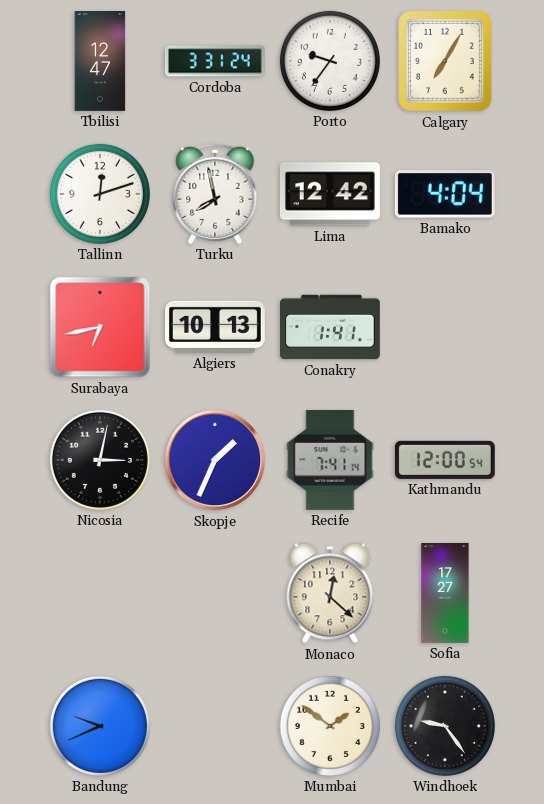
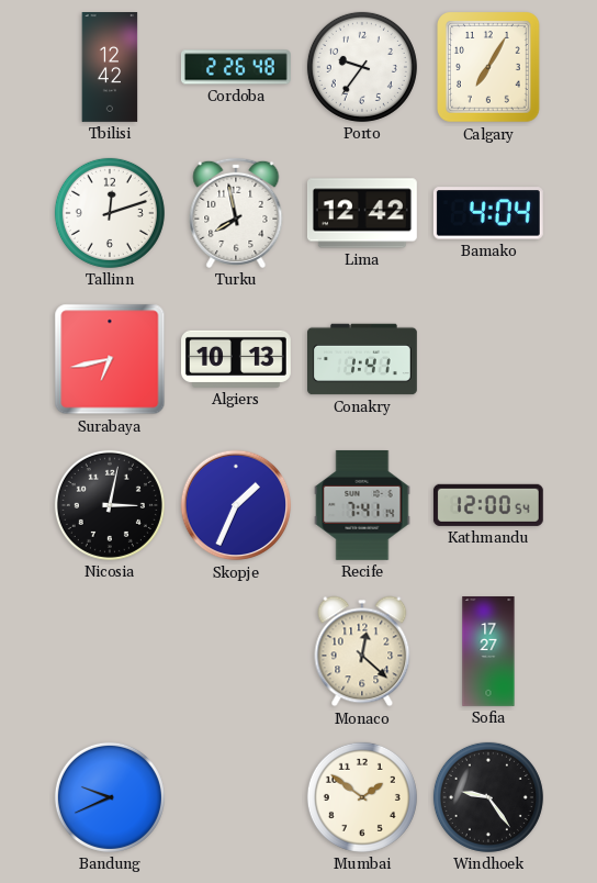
Tbilisi: 12:47 -> 12:42
Cordoba: 3:31 -> 2:26
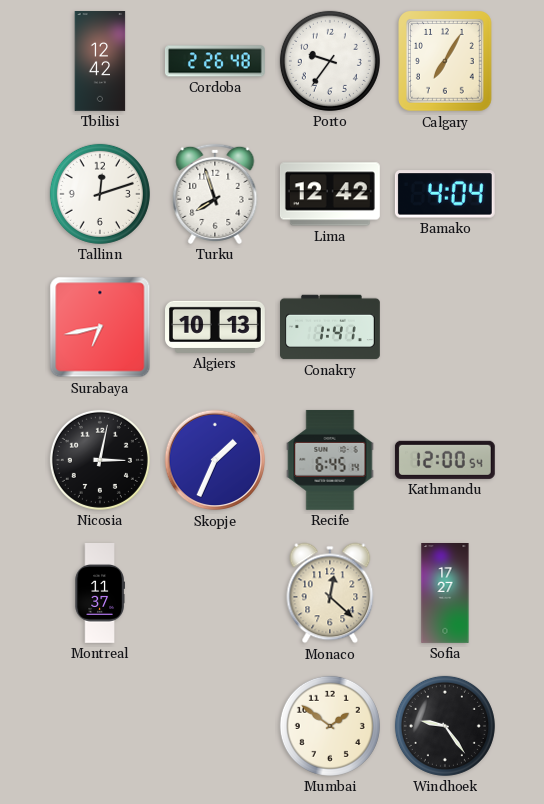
Turku: 7:58 -> 7:57
Recife: 7:41 -> 6:45
Montreal: none -> 11:37
Bandung: 9:41 -> none
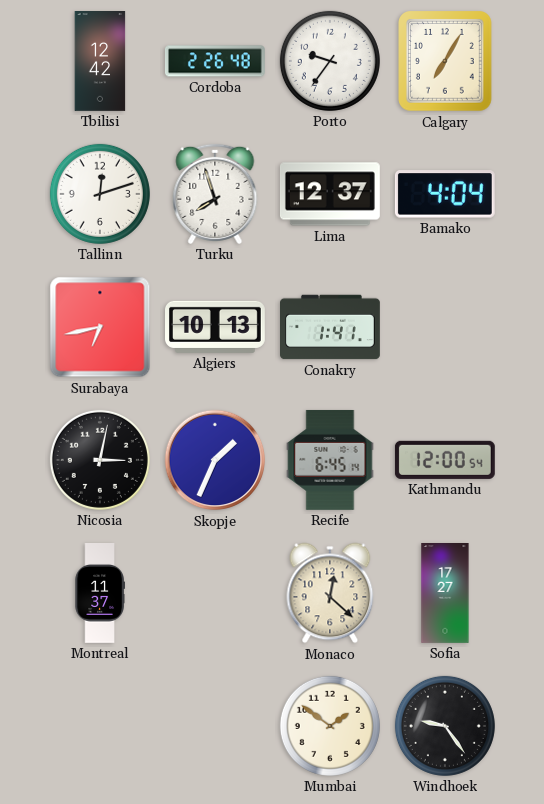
Lima: 12:42 -> 12:37
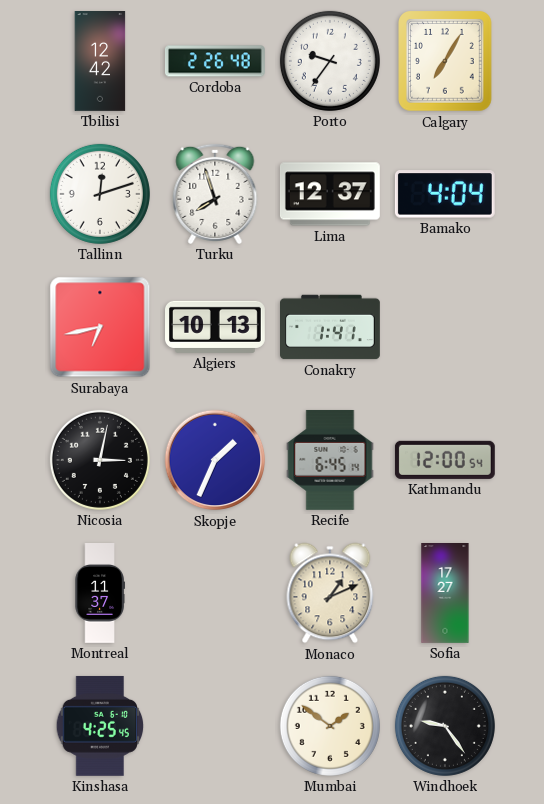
Monaco: 12:22 -> 1:11
Kinshasa: none -> 4:25
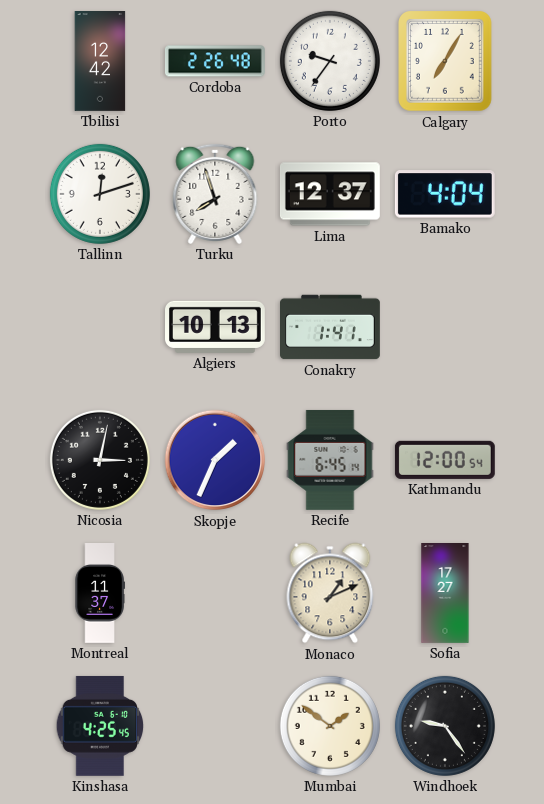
Surabaya: 6:43 -> none
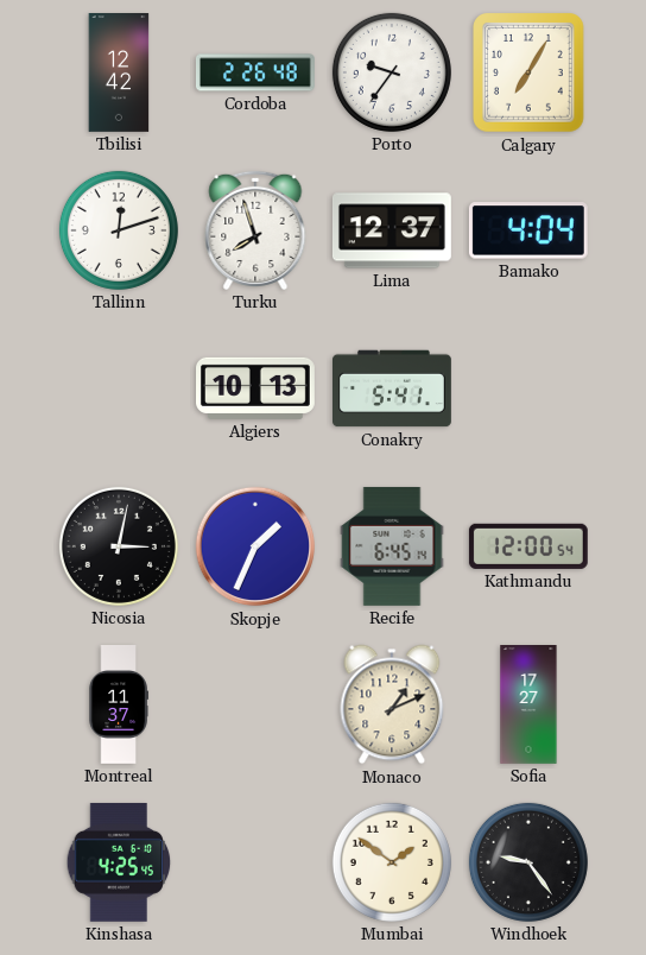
Conakry: 1:41 -> 5:41
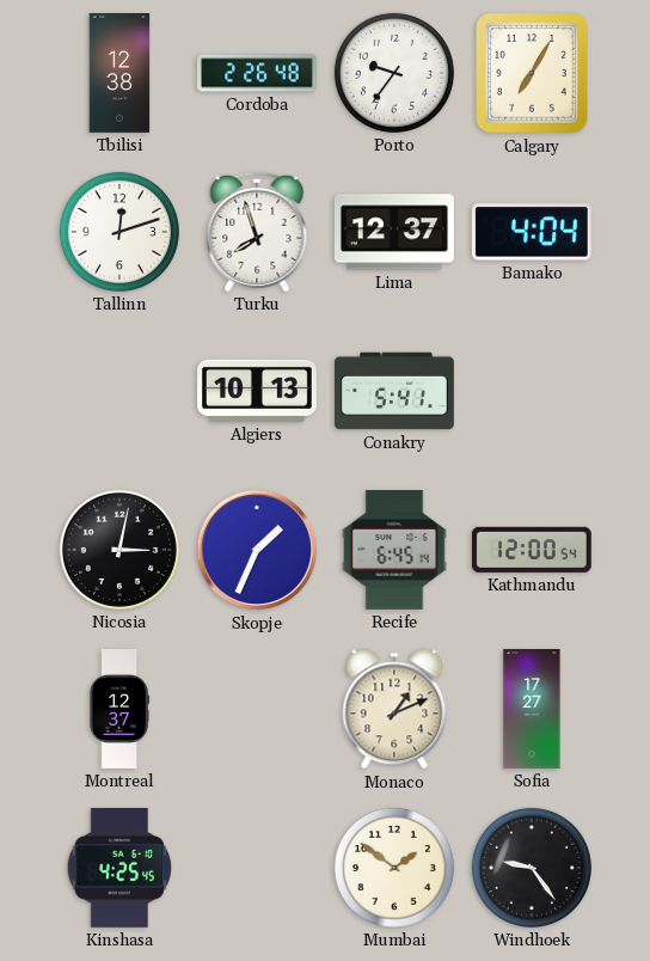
Tbilisi: 12:42 -> 12:38
Montreal: 11:37 -> 12:37
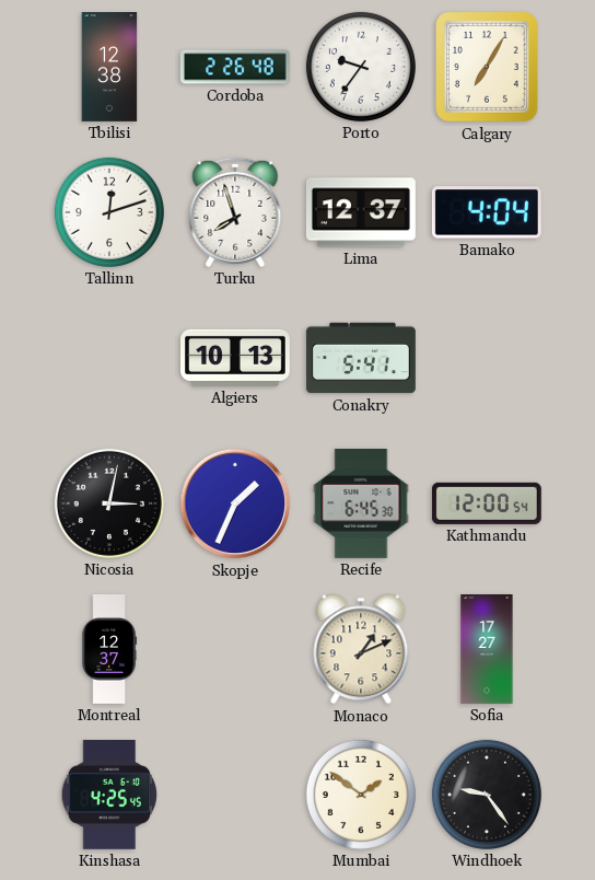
Recife: 6:45:14 -> 6:45:30
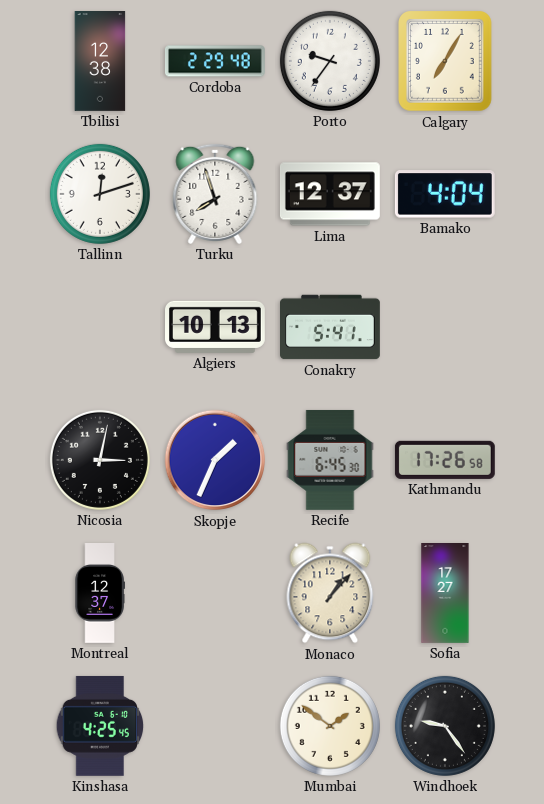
Cordoba: 2:26 -> 2:29
Kathmandu: 12:00 -> 17:26
Monaco: 1:11 -> 1:07
